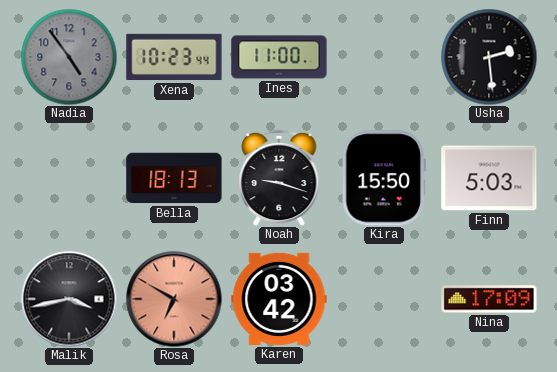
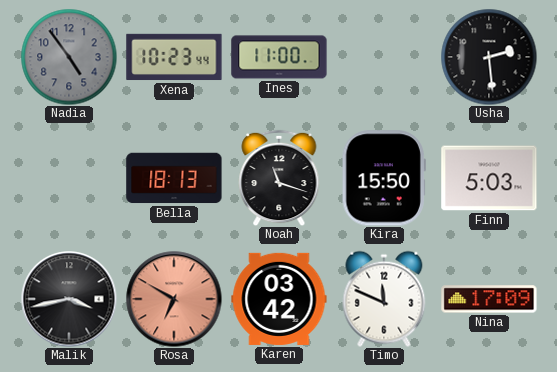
Noah: 9:18 -> 11:18
Timo: none -> 11:49
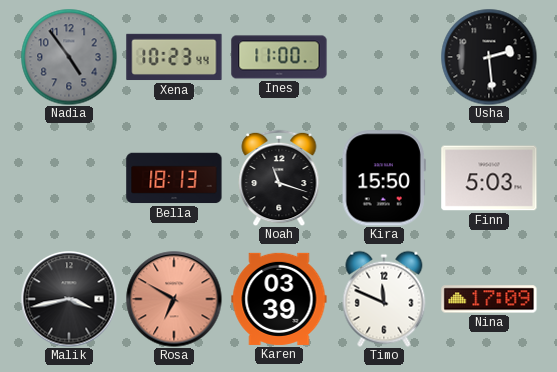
Karen: 03:42 -> 03:39
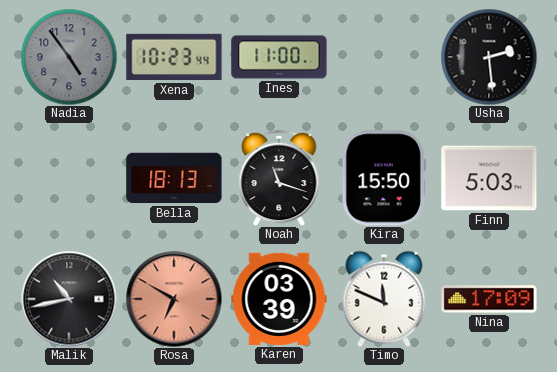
Malik: 3:43 -> 10:43
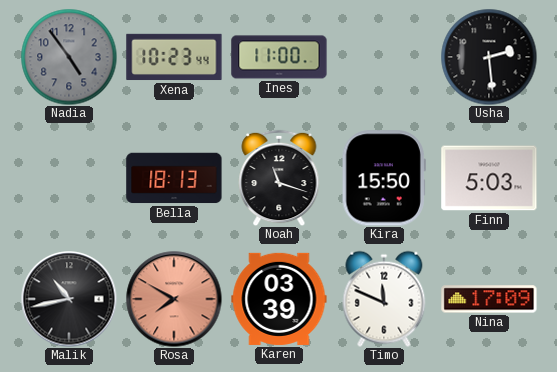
Rosa: 6:50 -> 7:50
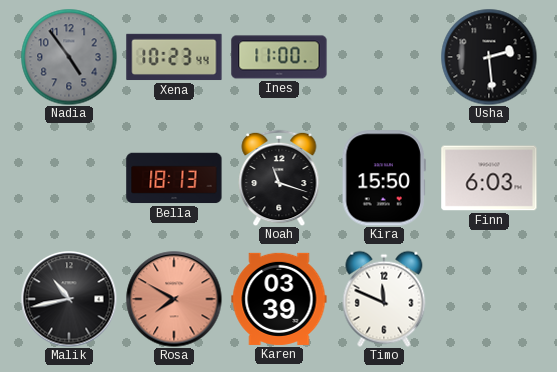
Finn: 5:03 -> 6:03
Nina: 17:09 -> none
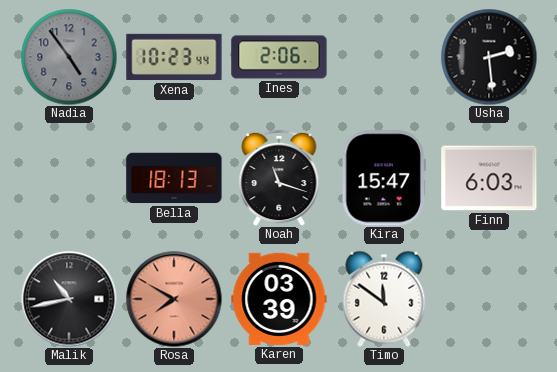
Ines: 11:00 -> 2:06
Kira: 15:50 -> 15:47
Timo: 11:49 -> 11:51
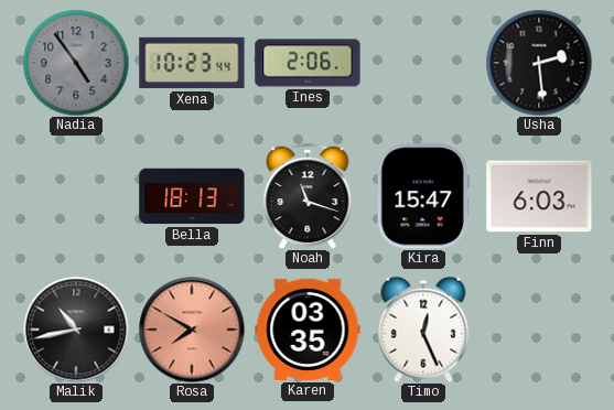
Karen: 03:39 -> 03:35
Timo: 11:51 -> 12:26
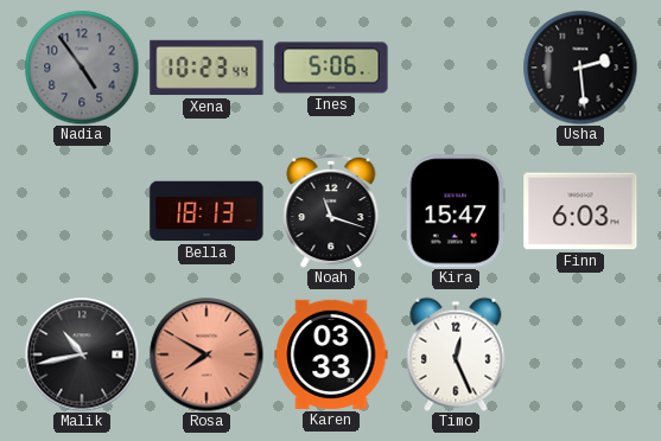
Ines: 2:06 -> 5:06
Karen: 03:35 -> 03:33
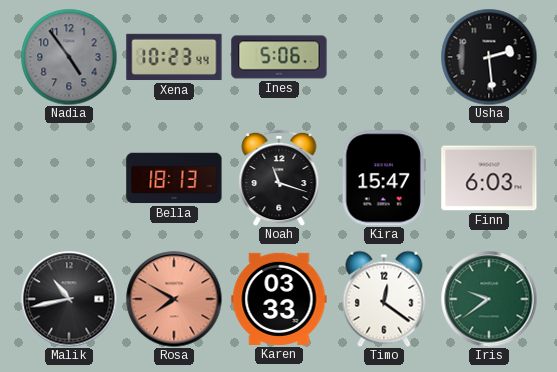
Timo: 12:26 -> 12:21
Iris: none -> 9:39
